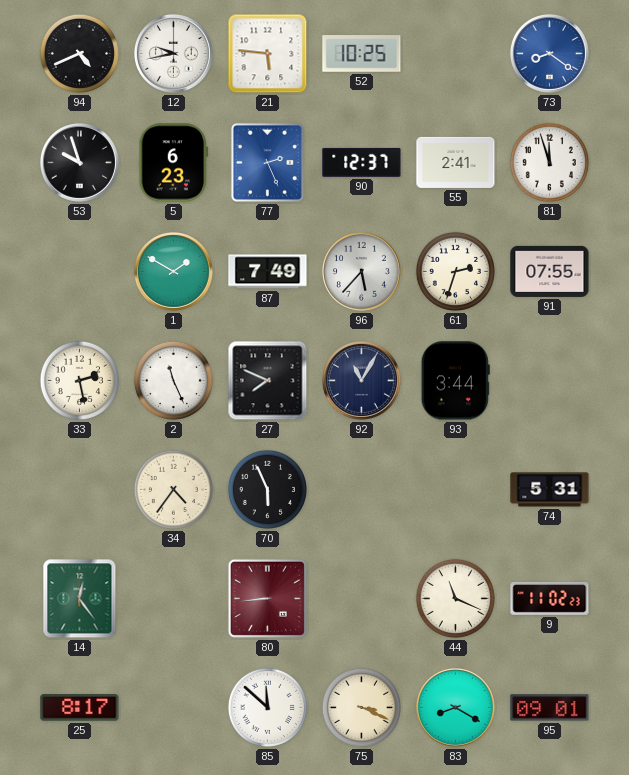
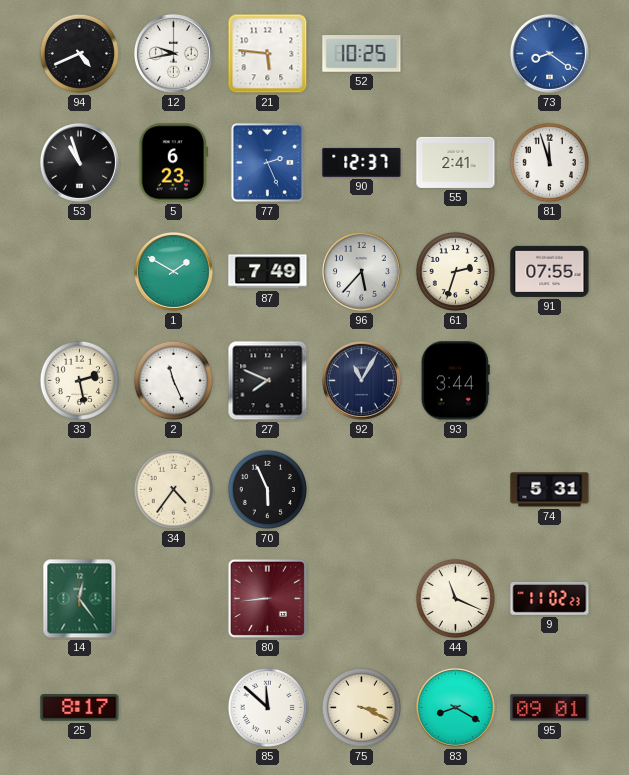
53: 9:57 -> 10:57
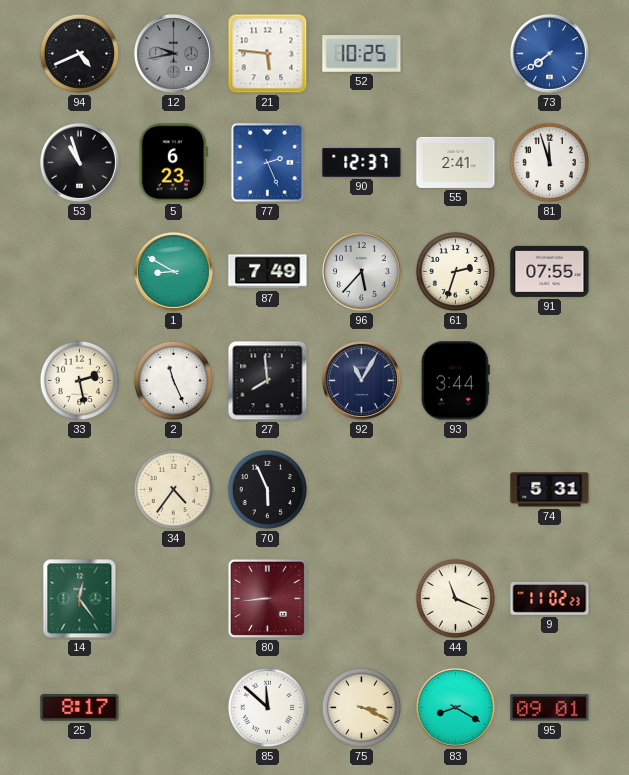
12 dial: white -> grey
73: 8:21 -> 7:39
1: 1:50 -> 8:50
27: 7:49 -> 7:59
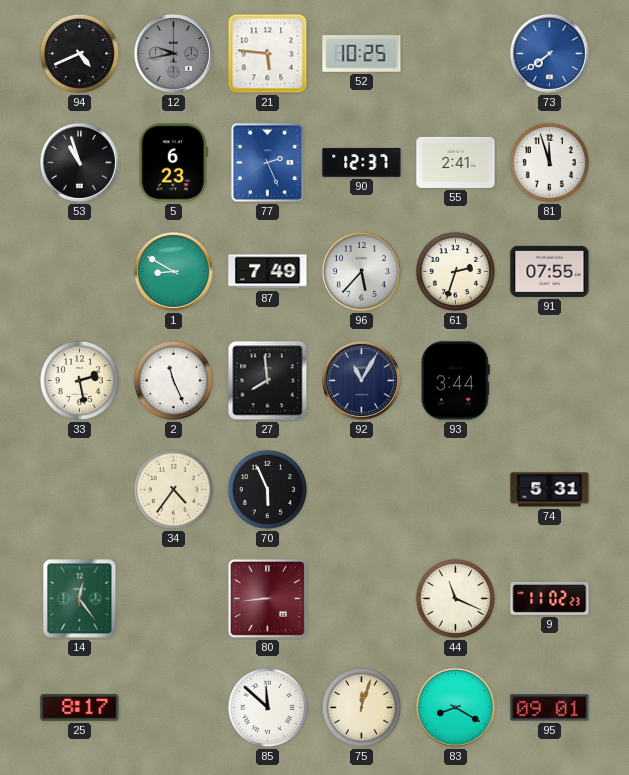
75: 3:19 -> 12:03
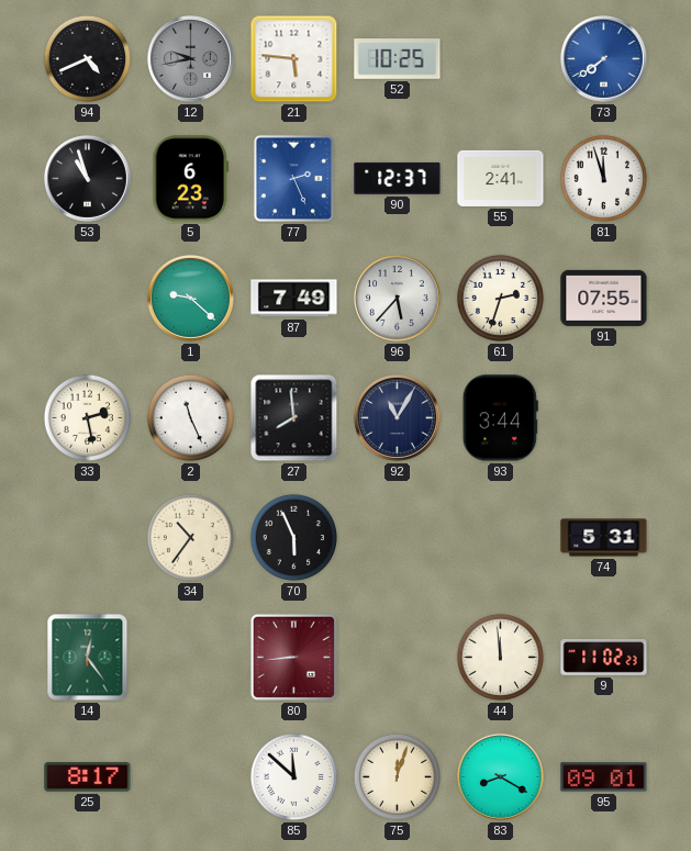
1: 8:50 -> 9:22
34: 4:36 -> 10:36
44: 11:19 -> 11:59
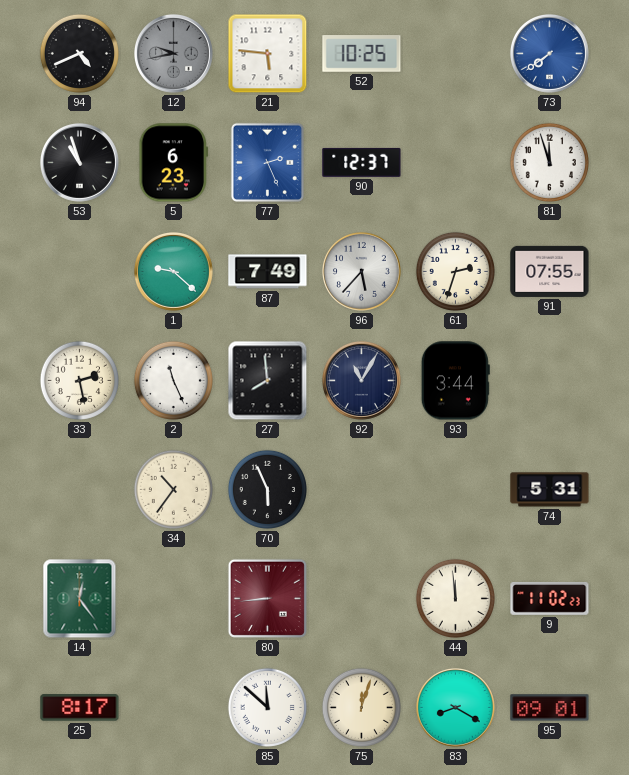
55: 2:41 -> none
